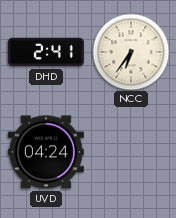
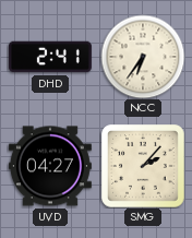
UVD: 04:24 -> 04:27
SMG: none -> 2:07
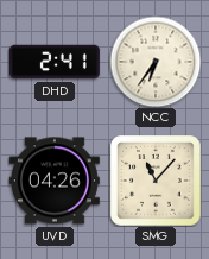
UVD: 04:27 -> 04:26
SMG: 2:07 -> 11:07
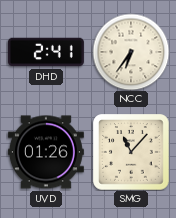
UVD: 04:26 -> 01:26
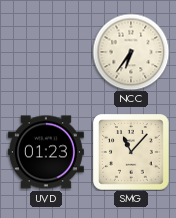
DHD: 2:41 -> none
UVD: 01:26 -> 01:23
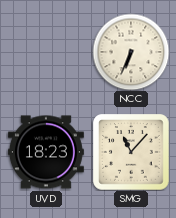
NCC: 6:36 -> 6:34
UVD: 01:23 -> 18:23
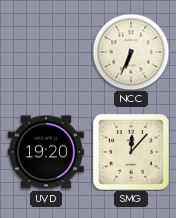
UVD: 18:23 -> 19:20
SMG: 11:07 -> 12:07
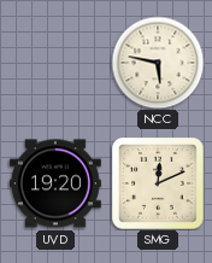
NCC: 6:34 -> 5:47
SMG: 12:07 -> 12:11
